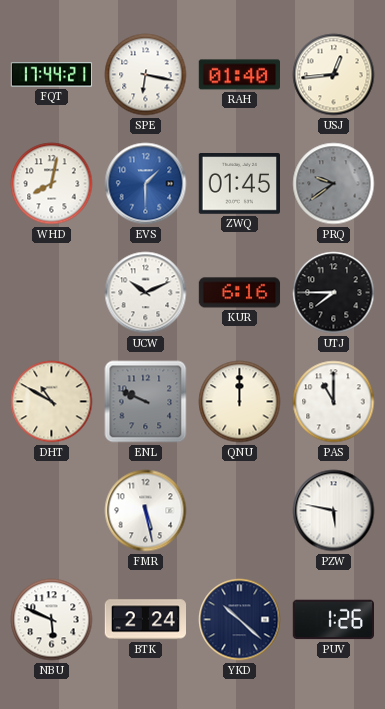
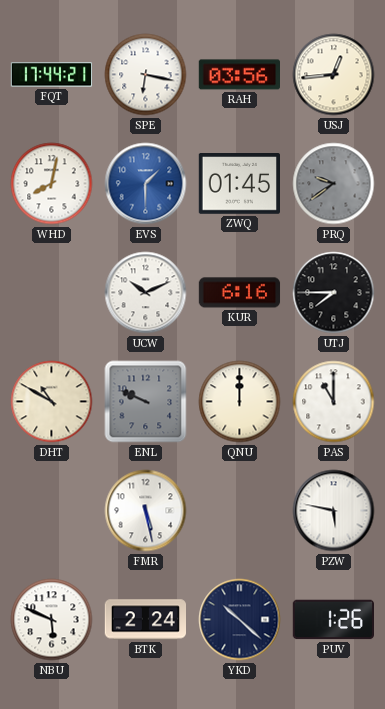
RAH: 01:40 -> 03:56
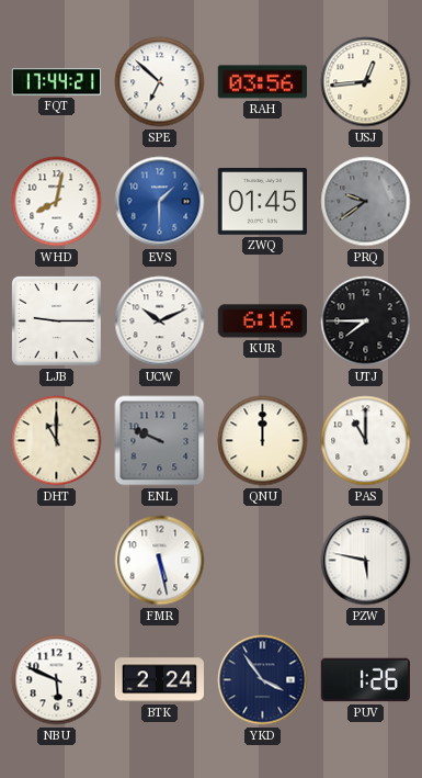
SPE: 6:17 -> 6:52
LJB: none -> 9:15
DHT: 10:50 -> 11:00
YKD: 10:22 -> 3:54
